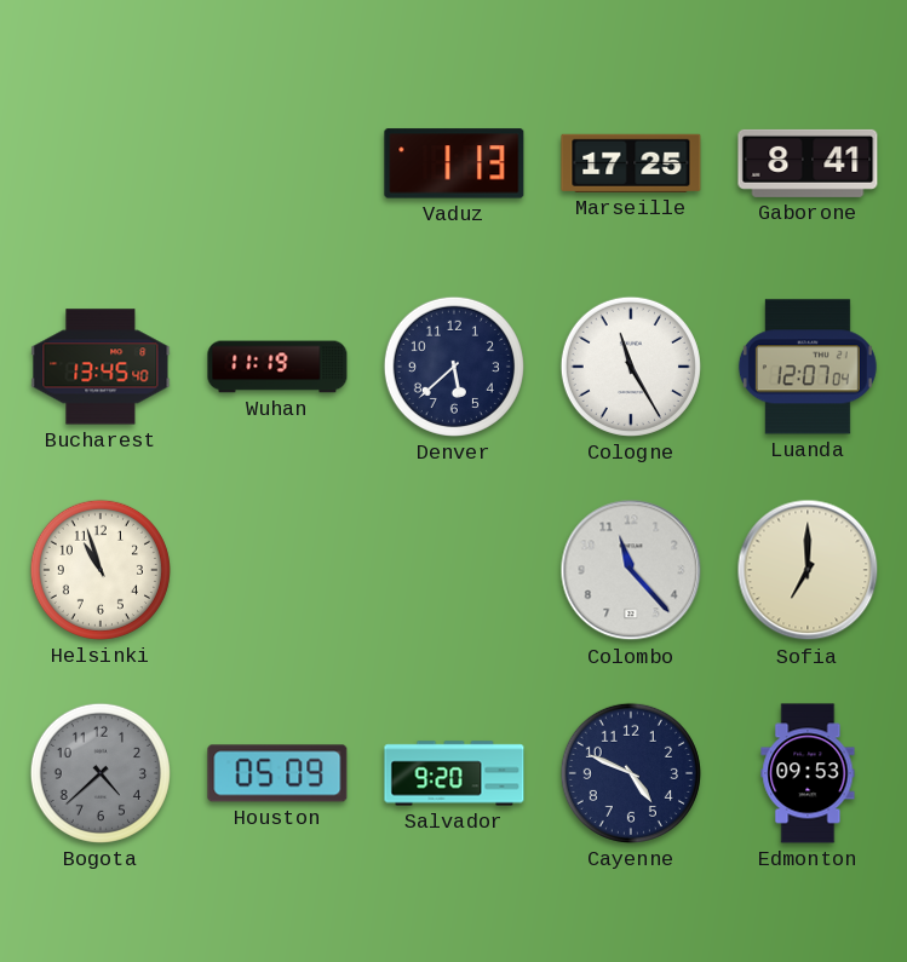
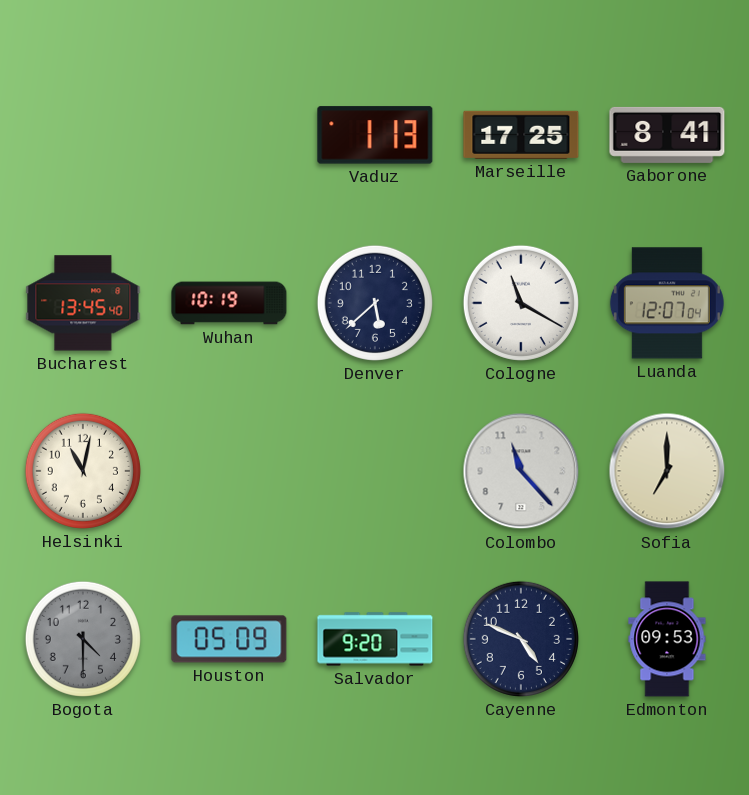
Wuhan: 11:19 -> 10:19
Cologne: 11:25 -> 11:20
Helsinki: 10:57 -> 11:02
Bogota: 4:38 -> 4:30
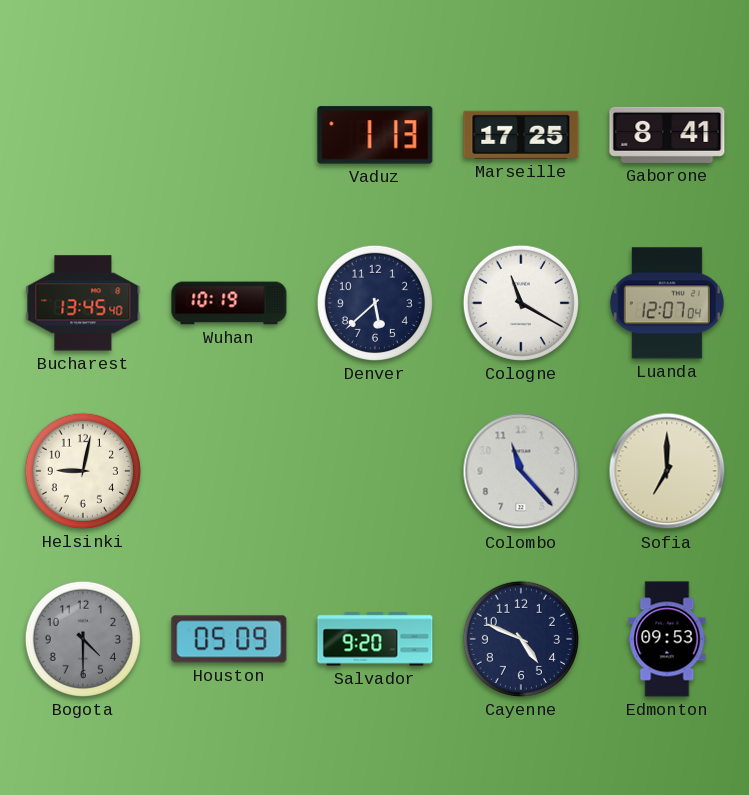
Helsinki: 11:02 -> 9:02
